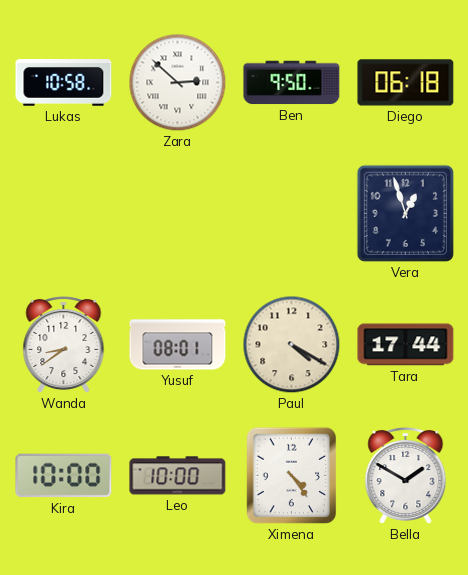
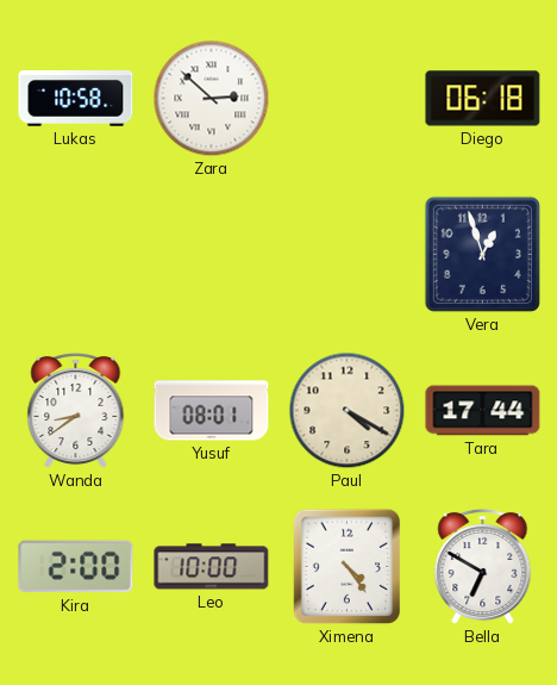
Ben: 9:50 -> none
Kira: 10:00 -> 2:00
Bella: 1:50 -> 6:50
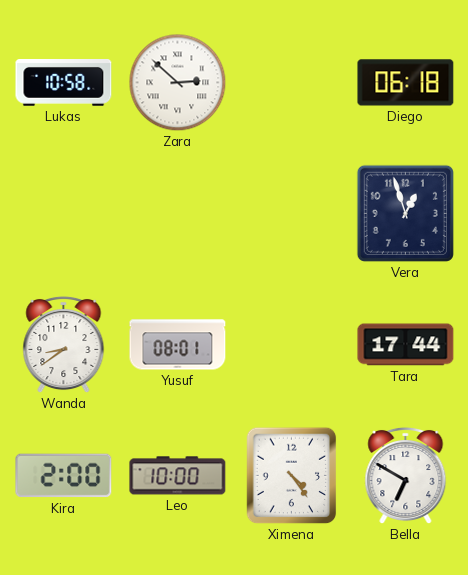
Paul: 4:20 -> none
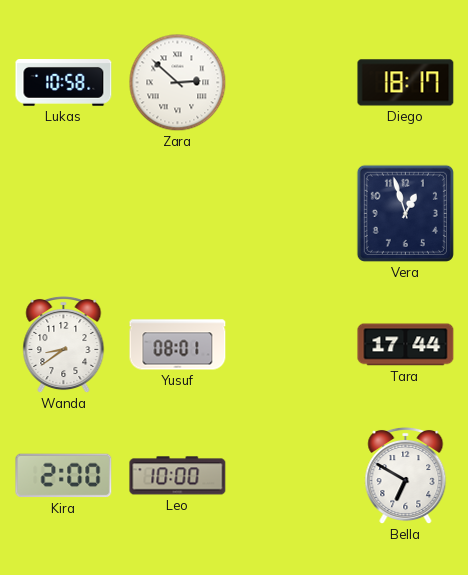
Diego: 06:18 -> 18:17
Ximena: 4:24 -> none
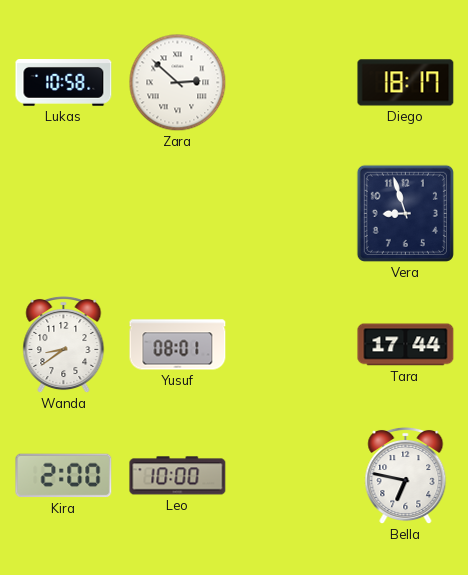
Vera: 12:57 -> 8:57
Bella: 6:50 -> 6:47
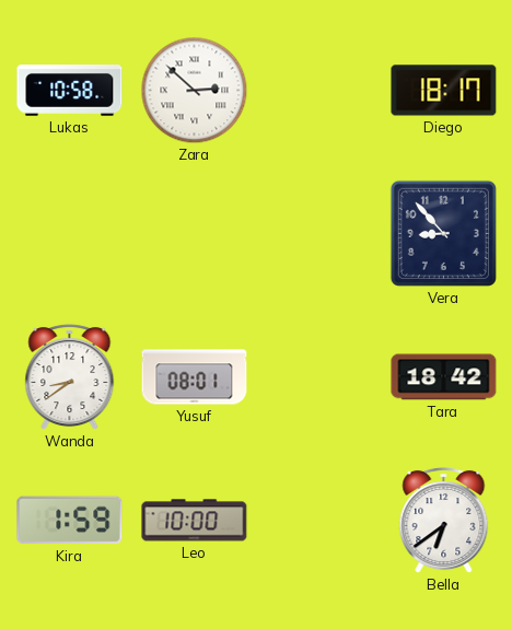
Vera: 8:57 -> 8:53
Tara: 17:44 -> 18:42
Kira: 2:00 -> 1:59
Bella: 6:47 -> 6:39
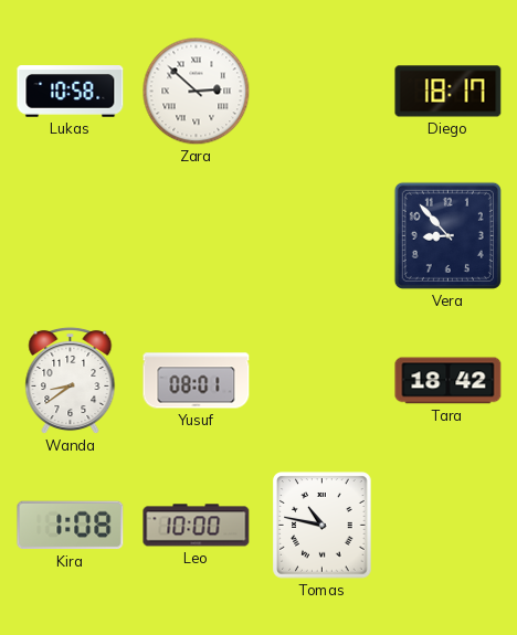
Kira: 1:59 -> 1:08
Tomas: none -> 10:47
Bella: 6:39 -> none
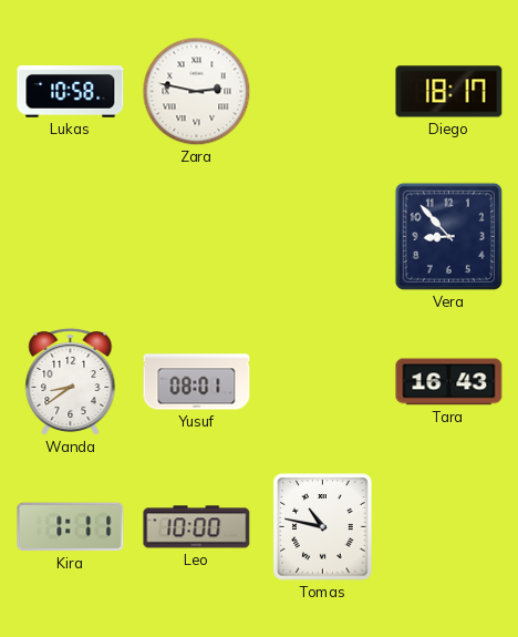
Zara: 2:52 -> 2:47
Tara: 18:42 -> 16:43
Kira: 1:08 -> 1:11
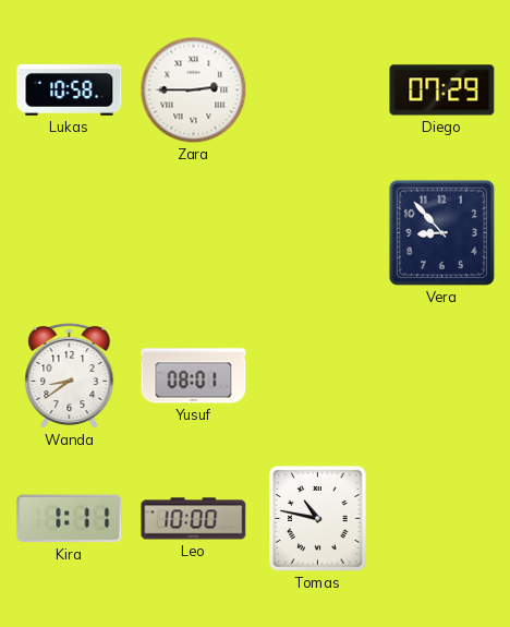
Zara: 2:47 -> 2:45
Diego: 18:17 -> 07:29
Tara: 16:43 -> none
